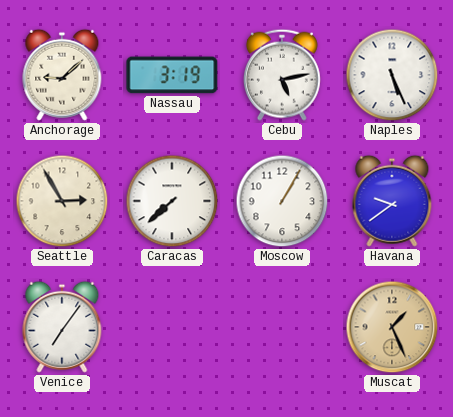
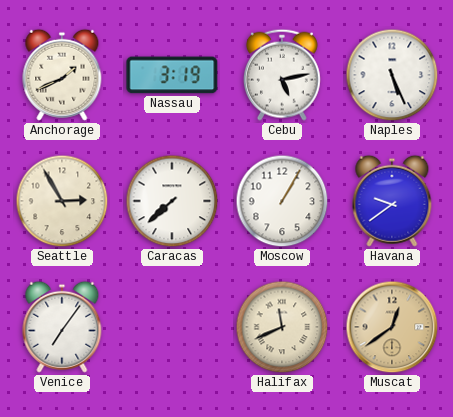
Anchorage: 9:08 -> 1:41
Halifax: none -> 11:41
Muscat: 1:26 -> 12:39
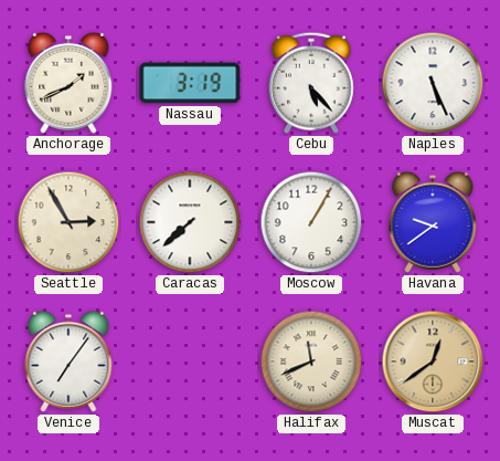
Cebu: 5:13 -> 5:23
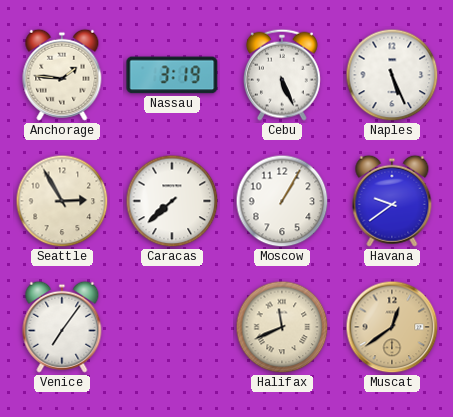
Anchorage: 1:41 -> 1:46
Cebu: 5:23 -> 5:26
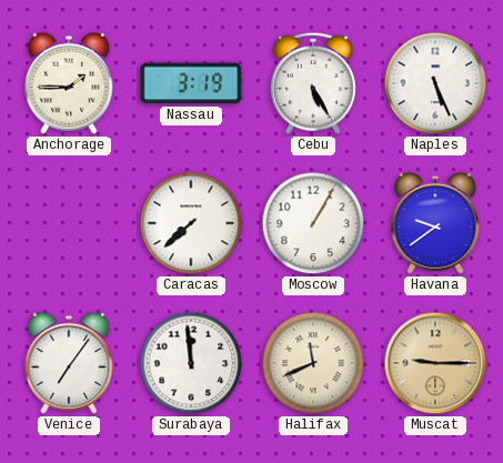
Anchorage: 1:46 -> 1:45
Cebu: 5:26 -> 5:25
Seattle: 2:55 -> none
Surabaya: none -> 11:59
Muscat: 12:39 -> 9:15
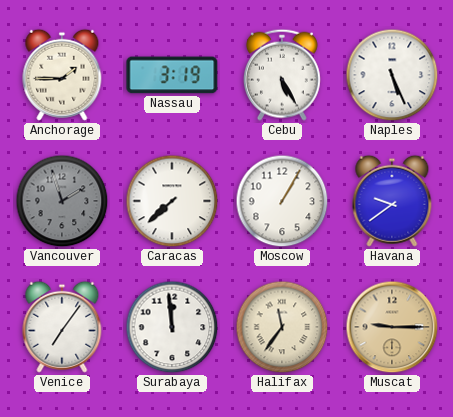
Vancouver: none -> 1:57
Halifax: 11:41 -> 11:36
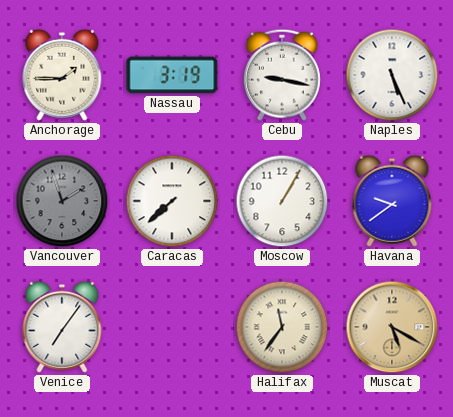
Cebu: 5:25 -> 9:17
Surabaya: 11:59 -> none
Muscat: 9:15 -> 5:20
